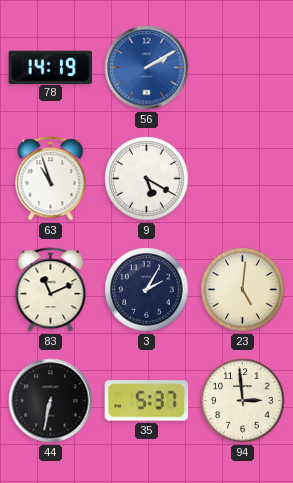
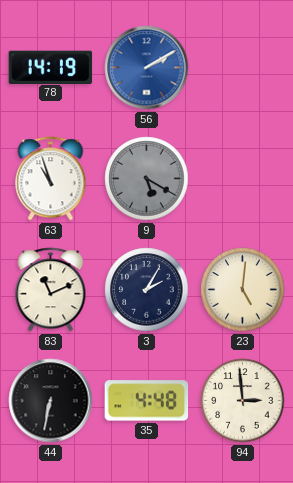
9 dial: white -> grey
35: 5:37 -> 4:48
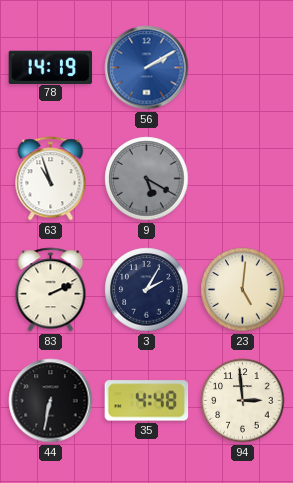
83: 11:11 -> 2:11
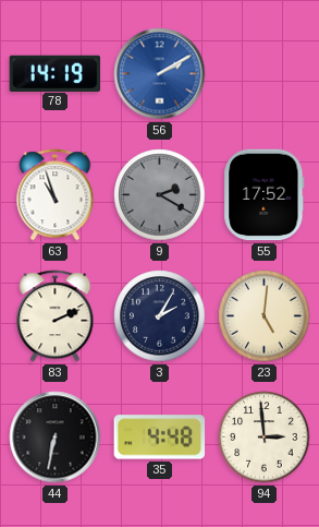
9: 5:20 -> 2:20
55: none -> 17:52
